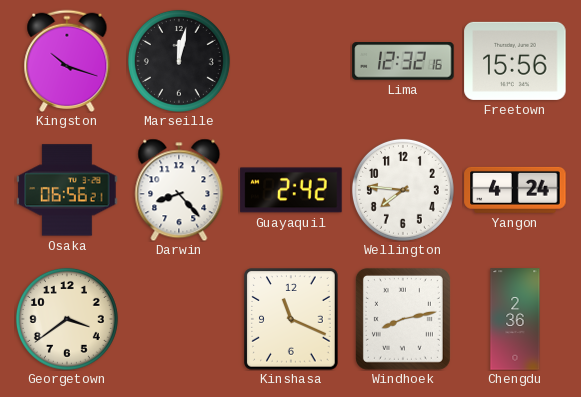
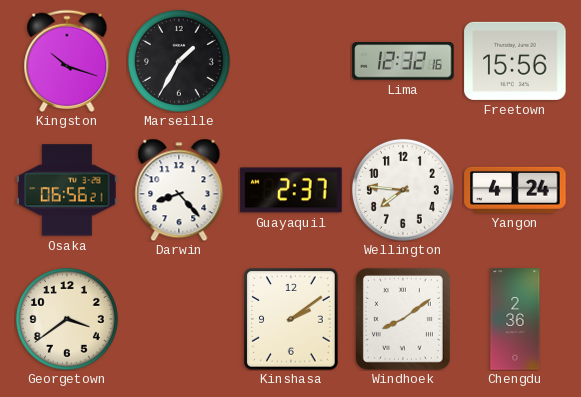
Marseille: 12:02 -> 1:35
Guayaquil: 2:42 -> 2:37
Kinshasa: 11:19 -> 2:09
Windhoek: 8:13 -> 8:09
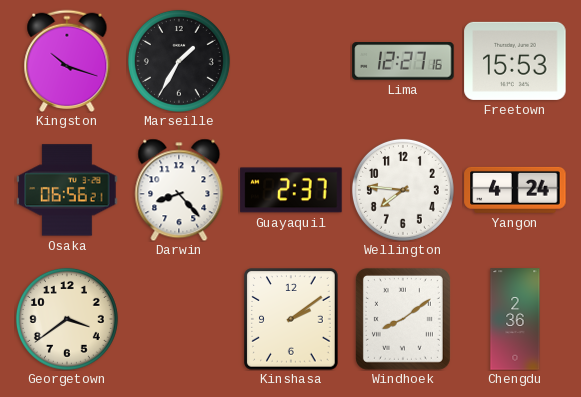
Lima: 12:32 -> 12:27
Freetown: 15:56 -> 15:53
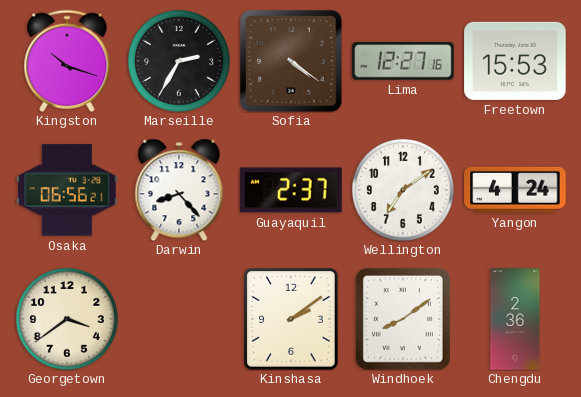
Marseille: 1:35 -> 2:35
Sofia: none -> 4:21
Wellington: 7:46 -> 7:09
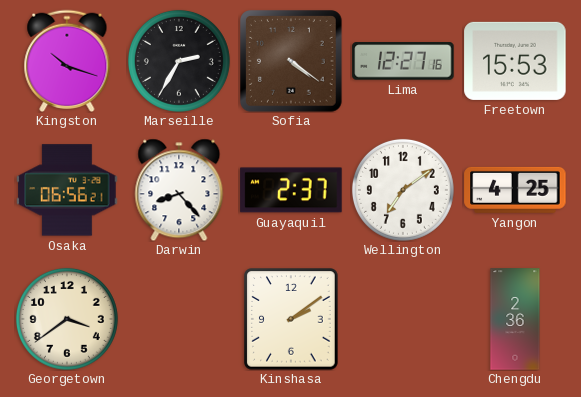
Yangon: 4:24 -> 4:25
Windhoek: 8:09 -> none
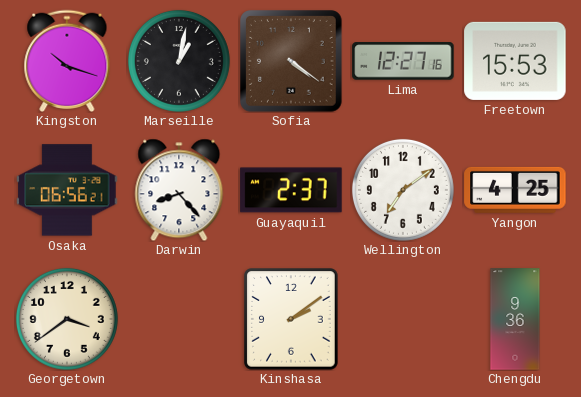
Marseille: 2:35 -> 1:02
Chengdu: 2:36 -> 9:36
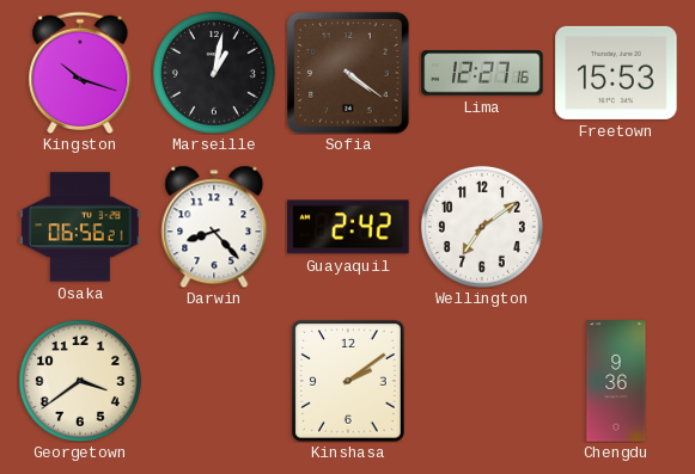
Guayaquil: 2:37 -> 2:42
Yangon: 4:25 -> none
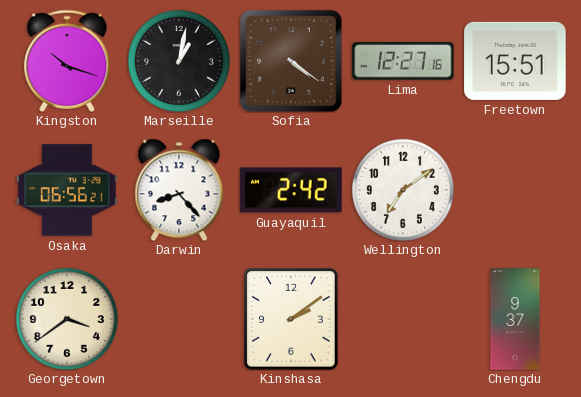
Freetown: 15:53 -> 15:51
Chengdu: 9:36 -> 9:37
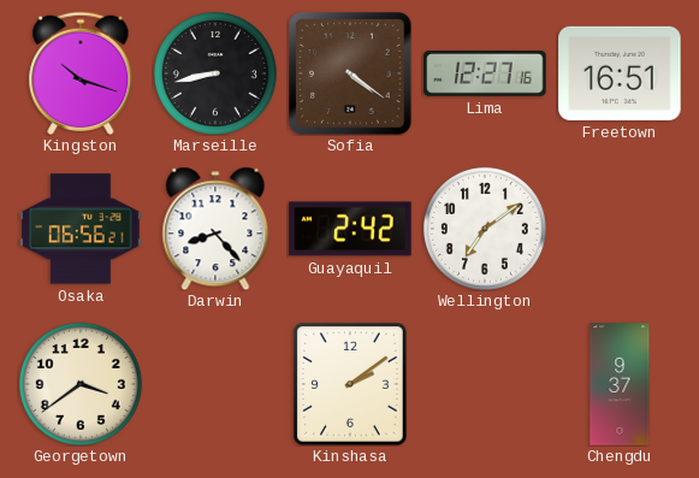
Marseille: 1:02 -> 8:43
Freetown: 15:51 -> 16:51
